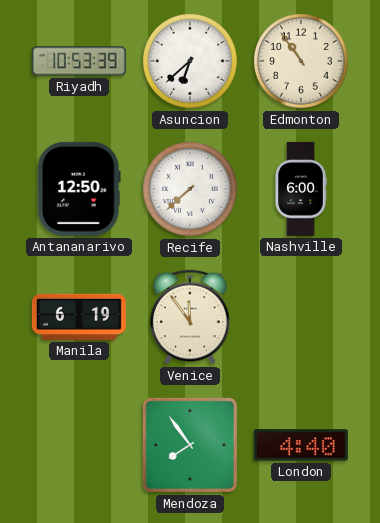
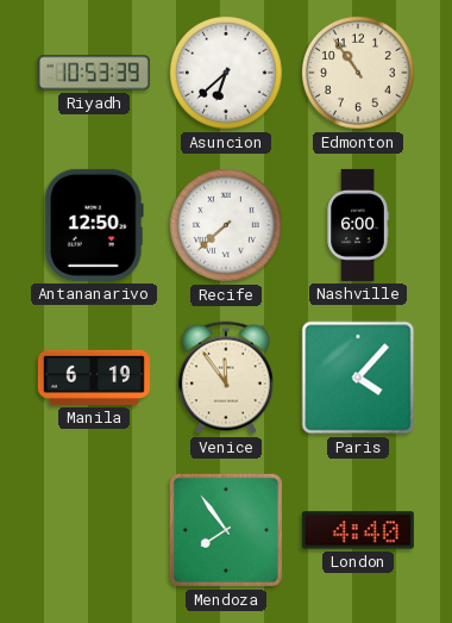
Paris: none -> 4:07
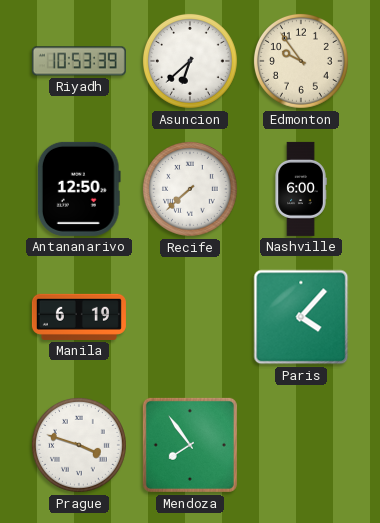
Edmonton: 10:54 -> 9:54
Venice: 11:54 -> none
Prague: none -> 3:48
London: 4:40 -> none
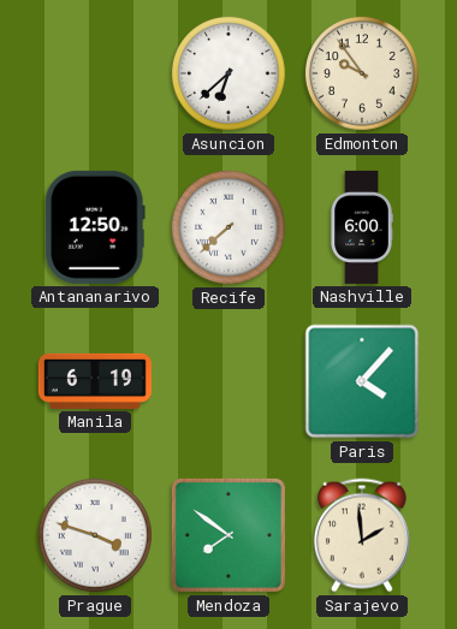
Riyadh: 10:53 -> none
Mendoza: 7:54 -> 7:51
Sarajevo: none -> 1:59
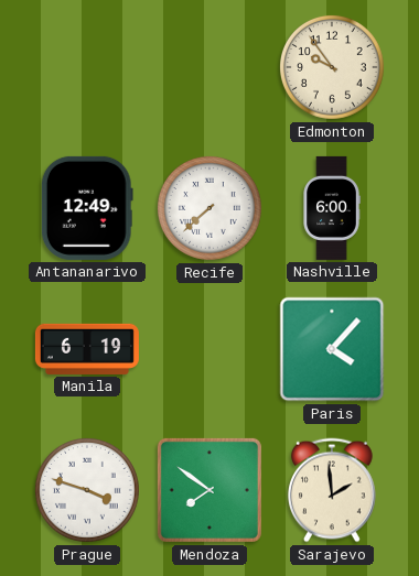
Asuncion: 6:38 -> none
Antananarivo: 12:50 -> 12:49
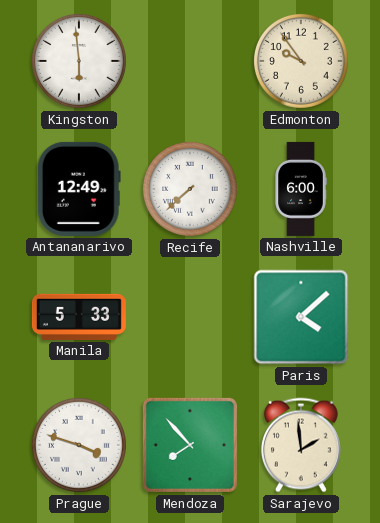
Kingston: none -> 5:59
Manila: 6:19 -> 5:33
Paris: 4:07 -> 4:08
Mendoza: 7:51 -> 7:53
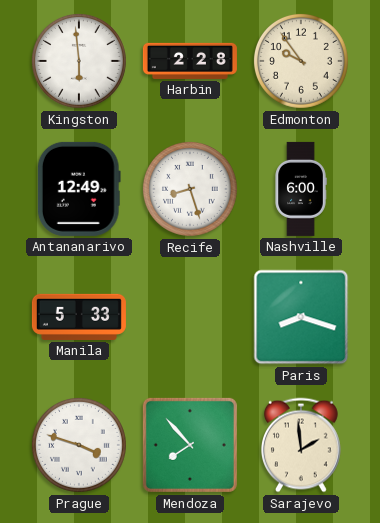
Harbin: none -> 2:28
Recife: 7:38 -> 8:27
Paris: 4:08 -> 8:18
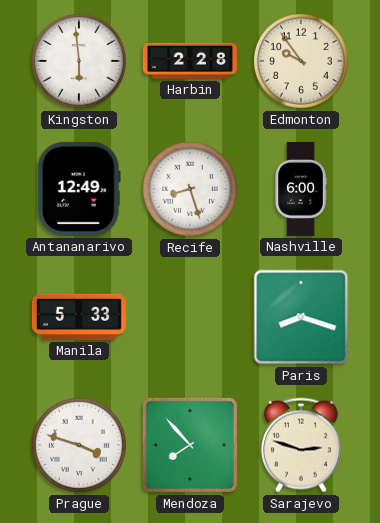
Sarajevo: 1:59 -> 2:48
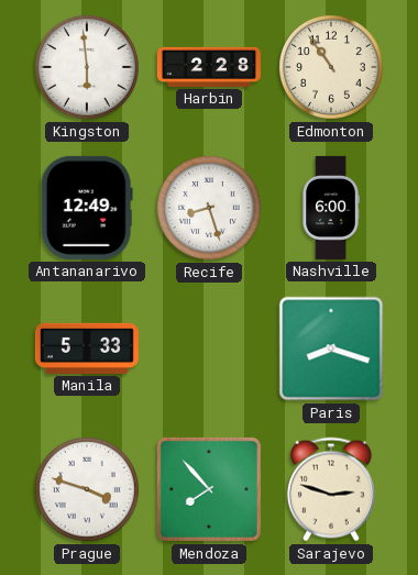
Edmonton: 9:54 -> 10:54
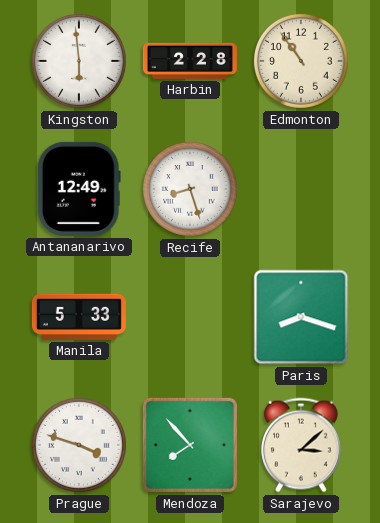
Nashville: 6:00 -> none
Sarajevo: 2:48 -> 3:08
